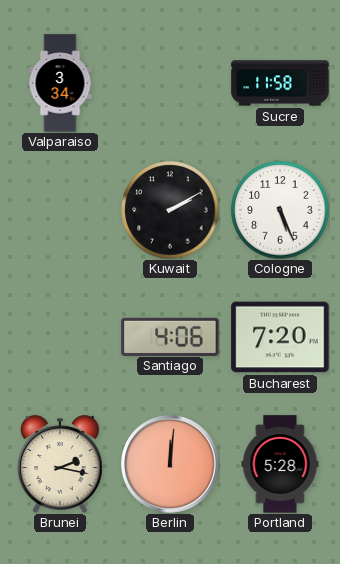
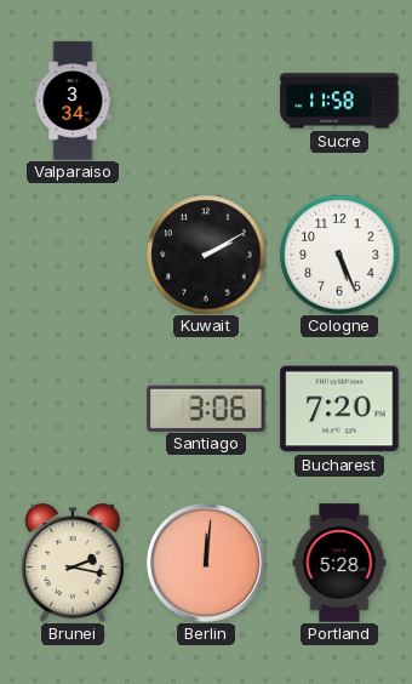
Santiago: 4:06 -> 3:06
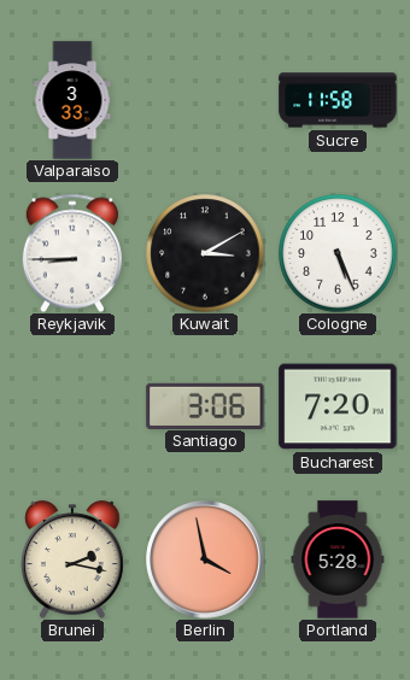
Valparaiso: 3:34 -> 3:33
Reykjavik: none -> 8:45
Kuwait: 2:10 -> 3:10
Berlin: 12:01 -> 3:58
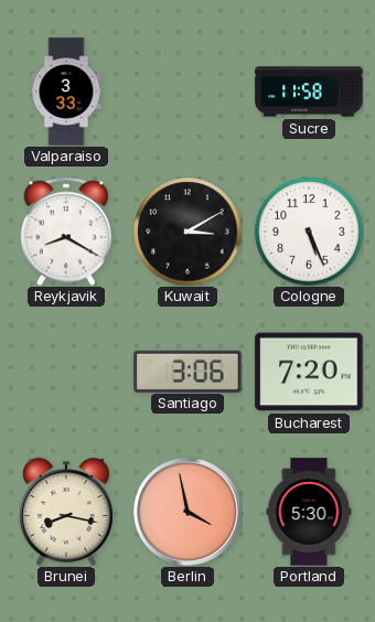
Reykjavik: 8:45 -> 8:20
Brunei: 2:17 -> 8:17
Portland: 5:28 -> 5:30
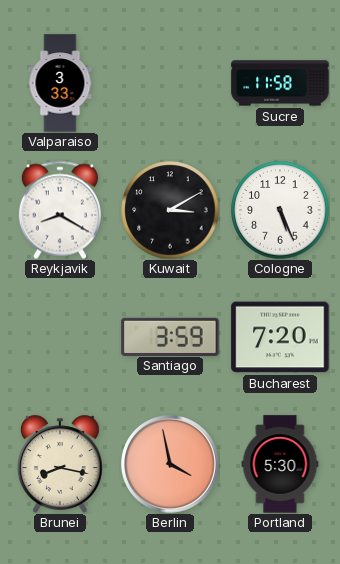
Santiago: 3:06 -> 3:59
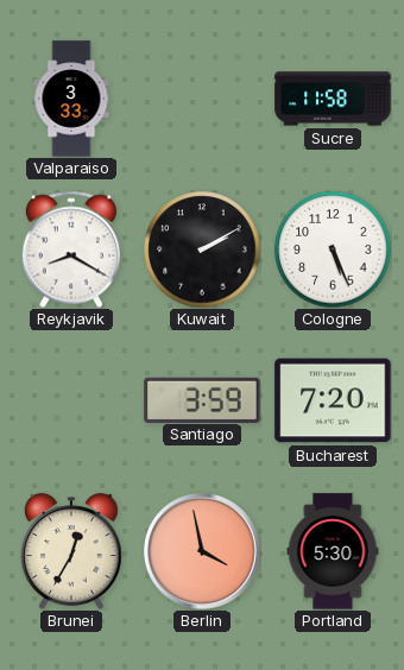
Kuwait: 3:10 -> 2:10
Brunei: 8:17 -> 12:35
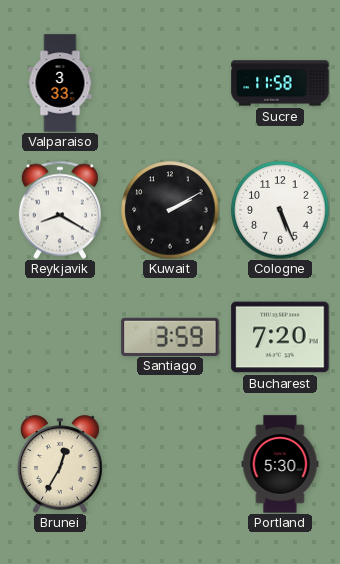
Berlin: 3:58 -> none
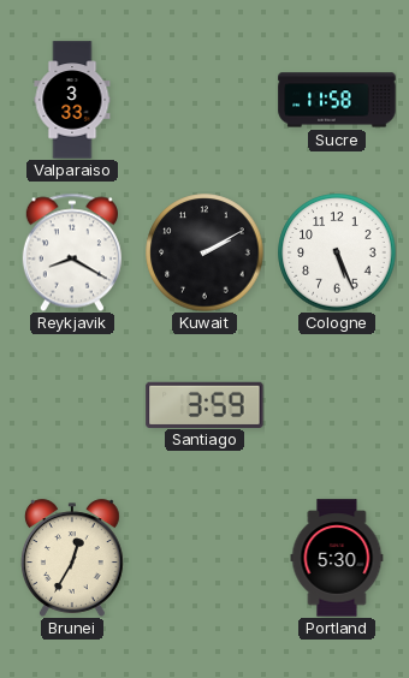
Bucharest: 7:20 -> none
